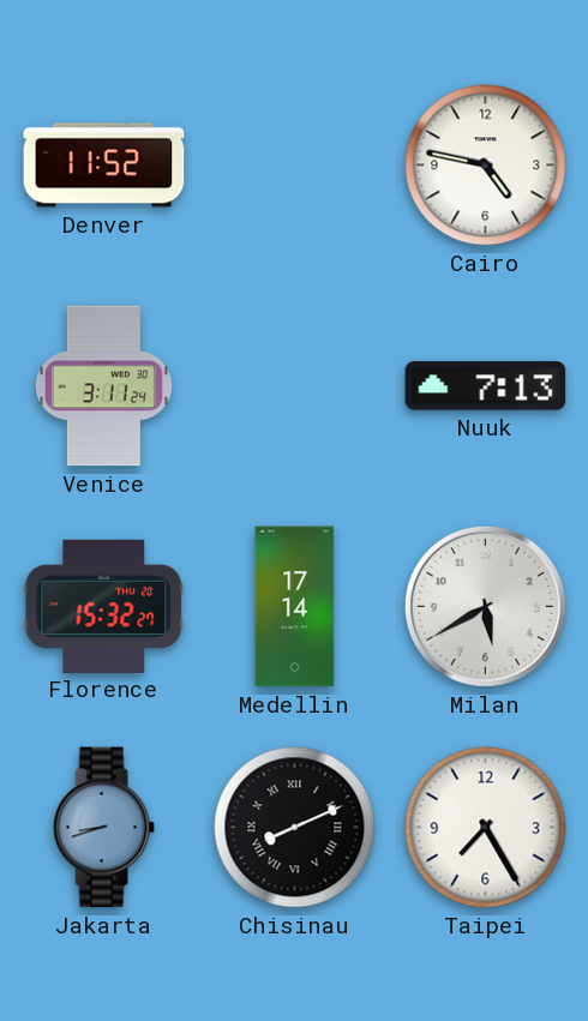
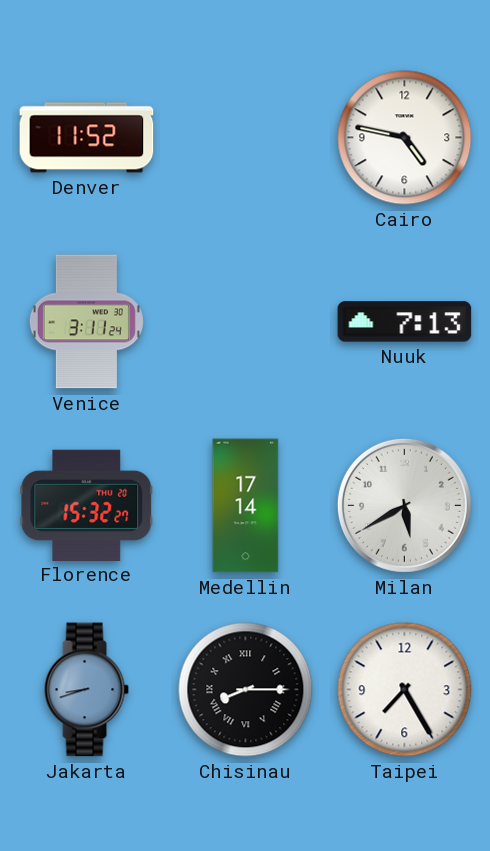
Chisinau: 8:11 -> 8:15
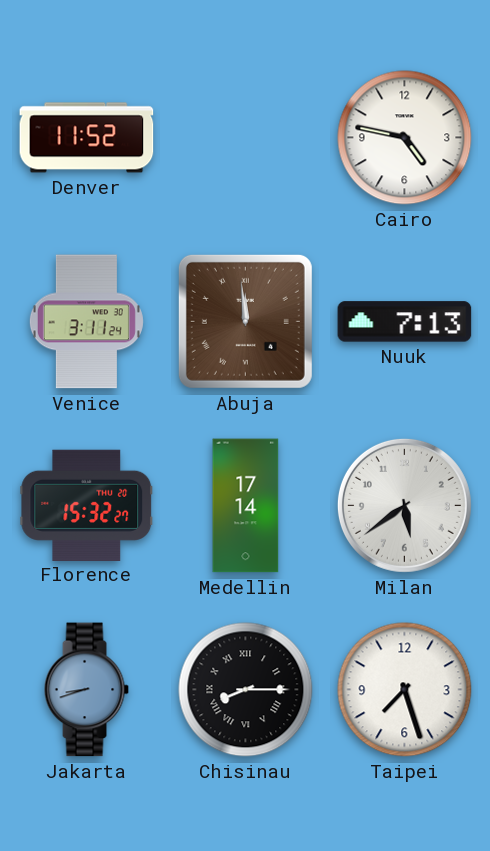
Abuja: none -> 11:59
Milan: 5:40 -> 5:39
Taipei: 7:25 -> 7:27
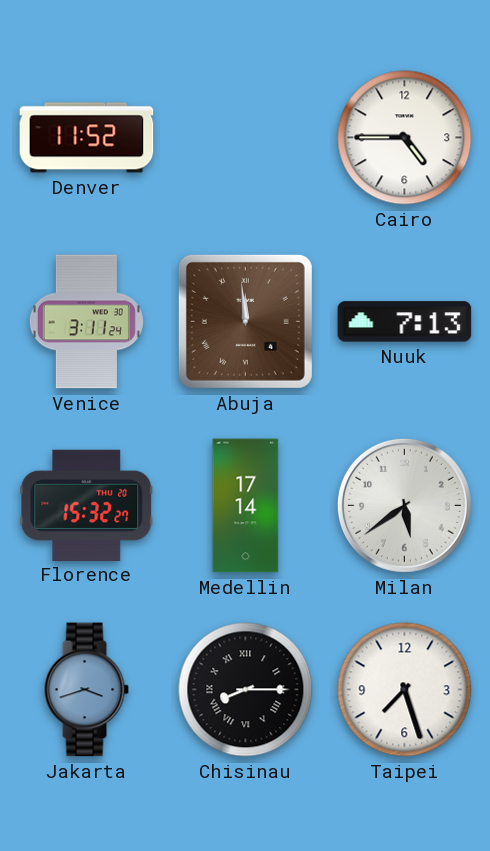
Cairo: 4:47 -> 4:45
Jakarta: 8:42 -> 3:42
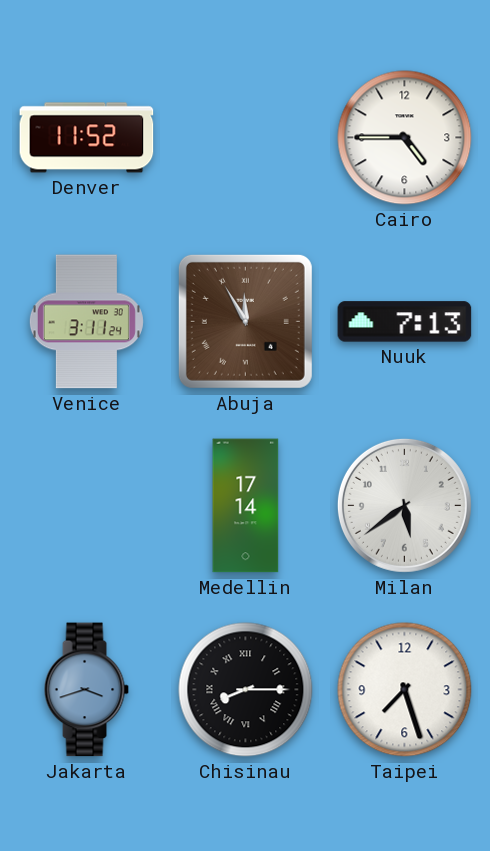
Abuja: 11:59 -> 11:55
Florence: 15:32 -> none
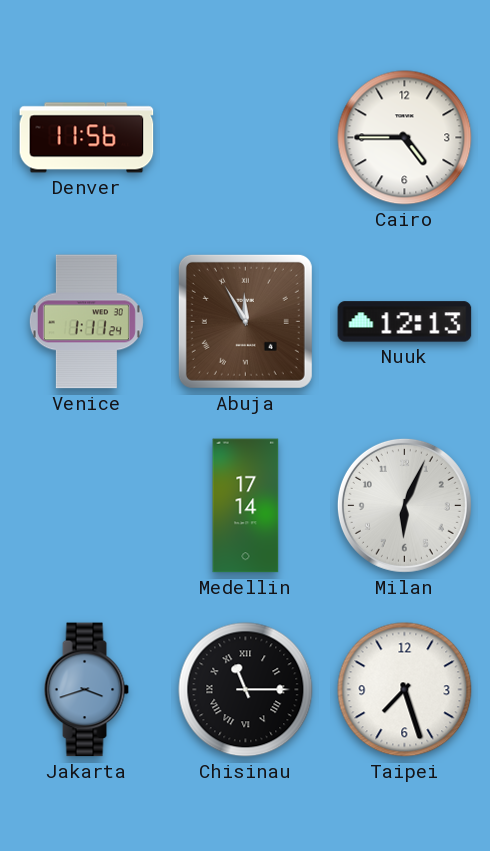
Denver: 11:52 -> 11:56
Venice: 3:11 -> 1:11
Nuuk: 7:13 -> 12:13
Milan: 5:39 -> 6:04
Chisinau: 8:15 -> 11:15
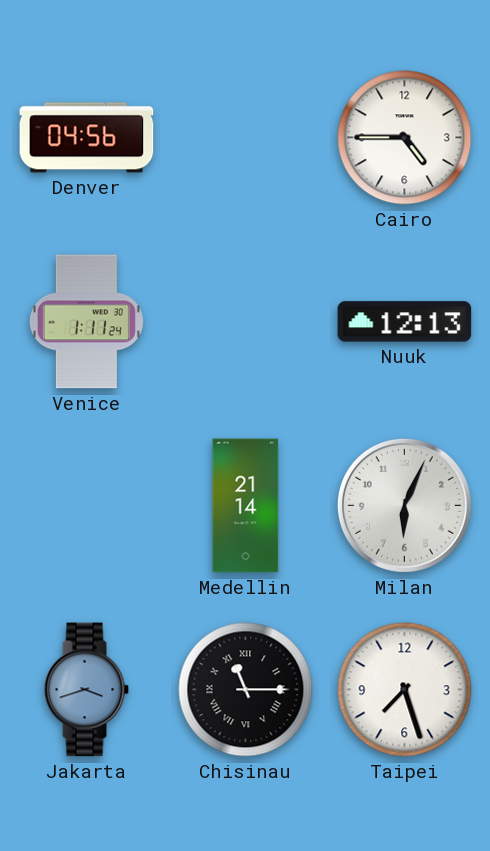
Denver: 11:56 -> 04:56
Abuja: 11:55 -> none
Medellin: 17:14 -> 21:14
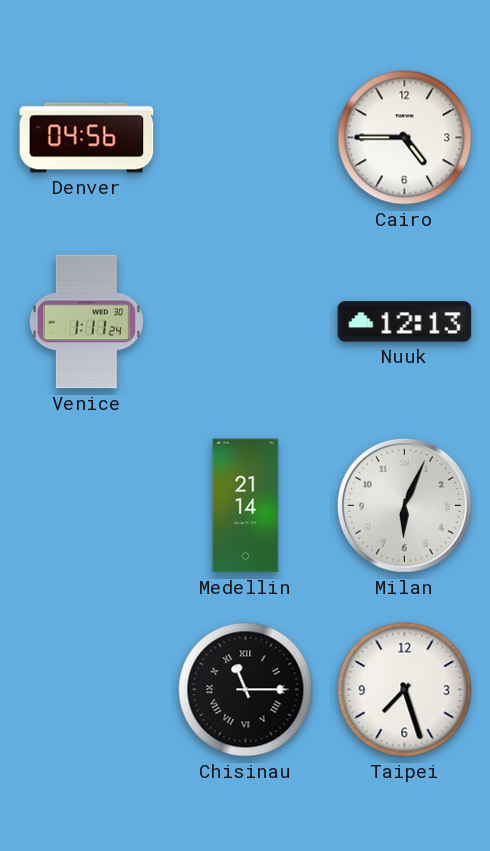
Jakarta: 3:42 -> none
